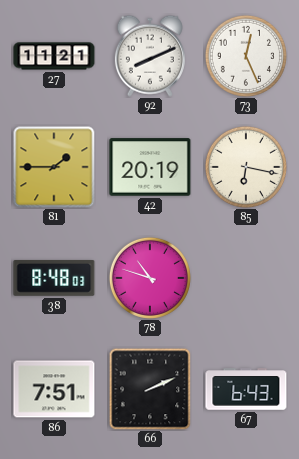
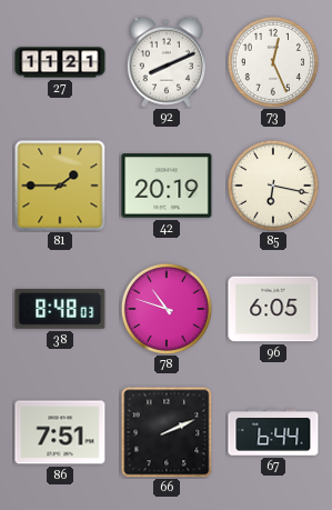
96: none -> 6:05
67: 6:43 -> 6:44
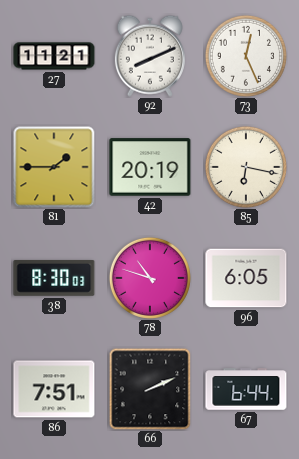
38: 8:48 -> 8:30
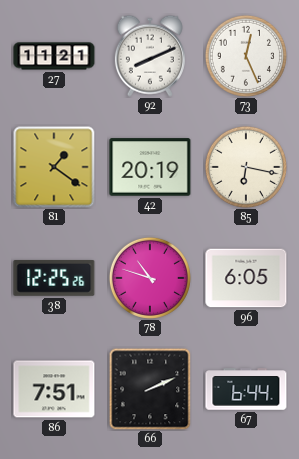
81: 1:45 -> 1:21
38: 8:30 -> 12:25
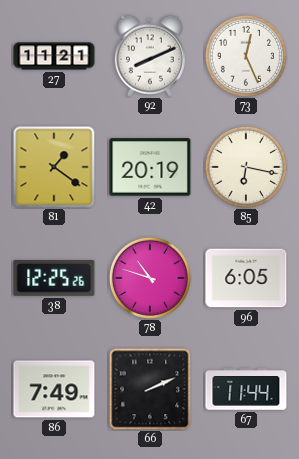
86: 7:51 -> 7:49
67: 6:44 -> 11:44
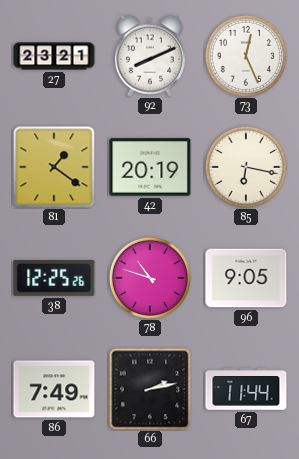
27: 11:21 -> 23:21
96: 6:05 -> 9:05
66: 2:11 -> 2:13
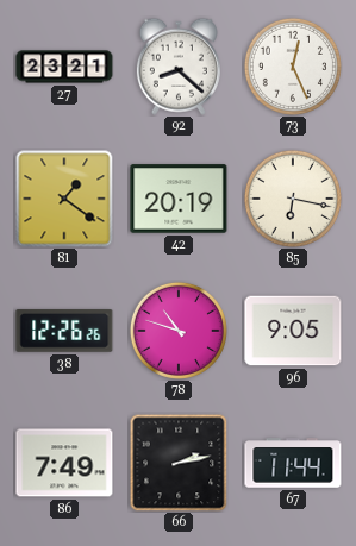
92: 8:11 -> 8:22
38: 12:25 -> 12:26
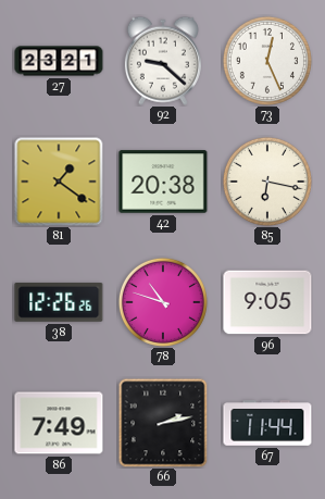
92: 8:22 -> 9:22
42: 20:19 -> 20:38
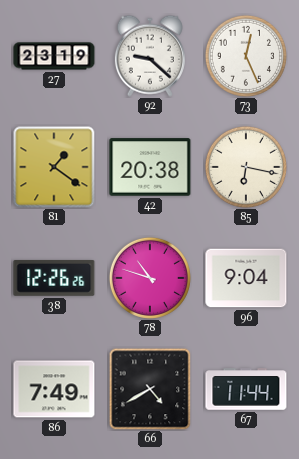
27: 23:21 -> 23:19
96: 9:05 -> 9:04
66: 2:13 -> 4:40
